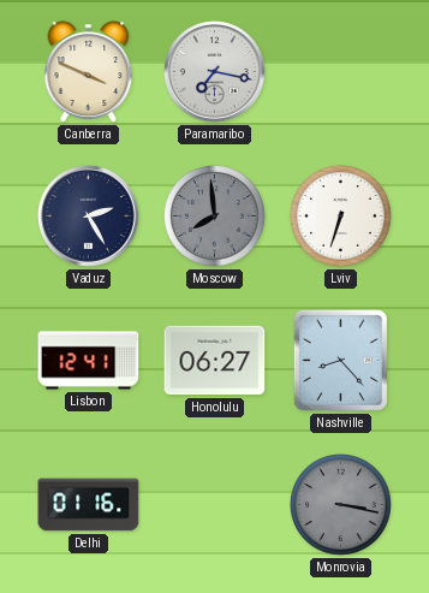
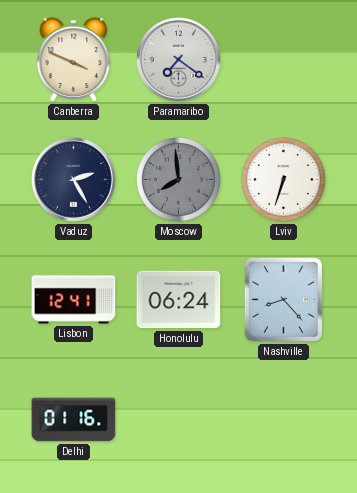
Paramaribo: 7:17 -> 7:21
Honolulu: 06:27 -> 06:24
Monrovia: 3:17 -> none
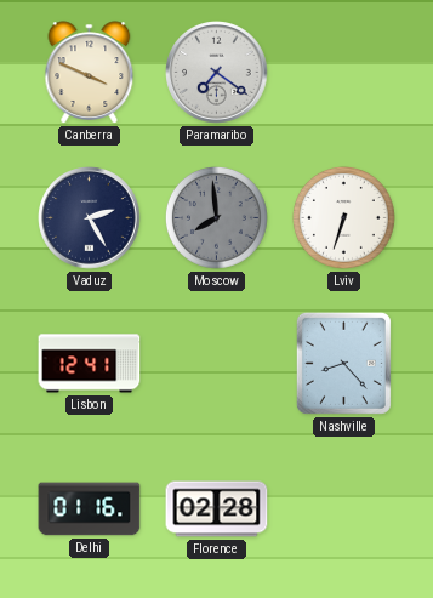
Honolulu: 06:24 -> none
Florence: none -> 02:28
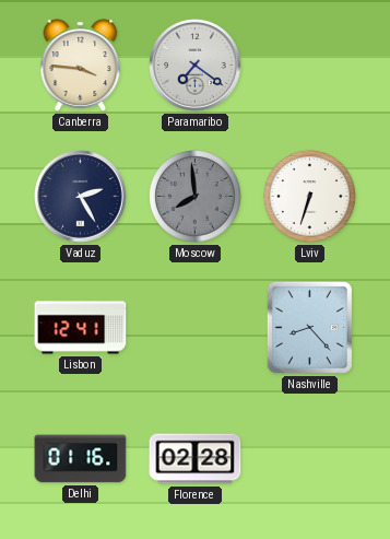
Canberra: 3:49 -> 3:46
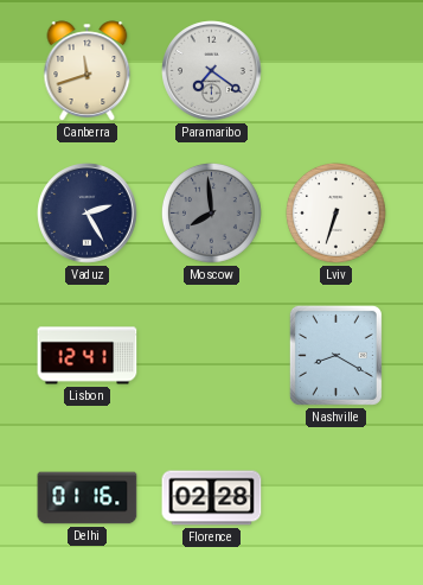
Canberra: 3:46 -> 11:42
Nashville: 8:23 -> 8:20
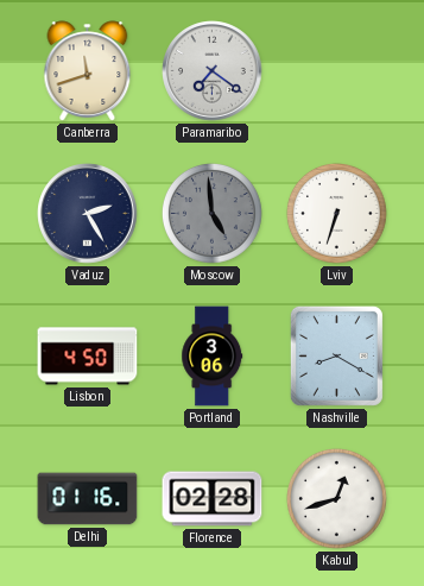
Moscow: 7:59 -> 4:59
Lisbon: 12:41 -> 4:50
Portland: none -> 3:06
Kabul: none -> 12:42
